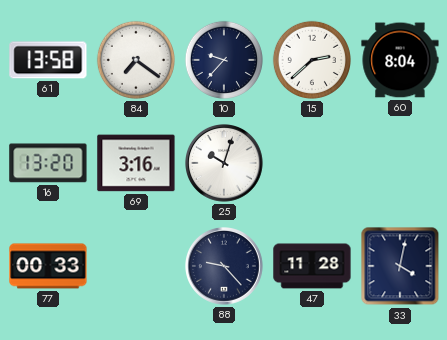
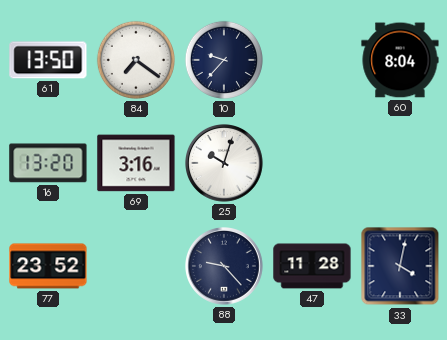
61: 13:58 -> 13:50
15: 2:38 -> none
77: 00:33 -> 23:52
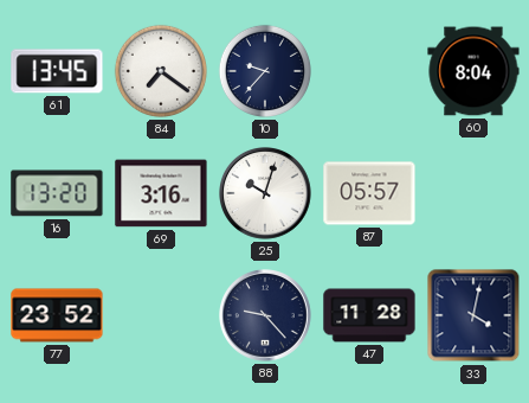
61: 13:50 -> 13:45
87: none -> 05:57
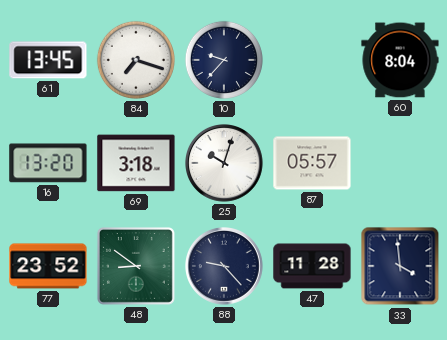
84: 7:21 -> 7:18
69: 3:16 -> 3:18
48: none -> 8:51
33: 4:02 -> 3:59
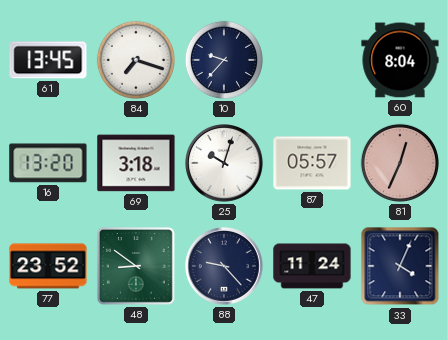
81: none -> 12:34
47: 11:28 -> 11:24
33: 3:59 -> 4:04
